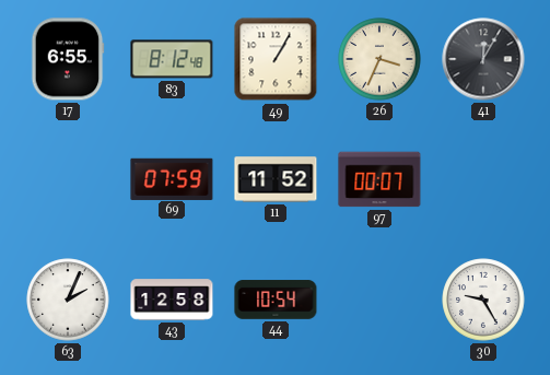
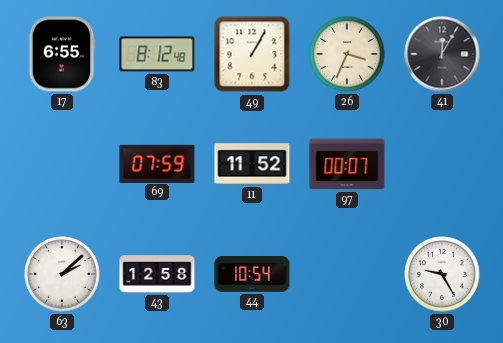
63: 2:04 -> 2:08
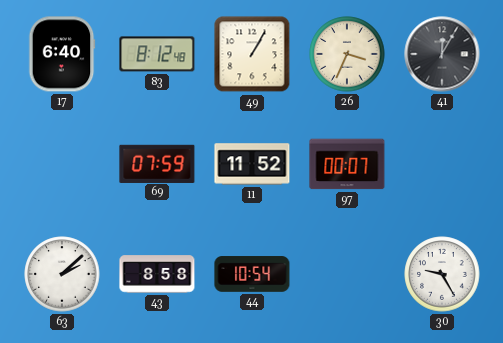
17: 6:55 -> 6:40
43: 12:58 -> 8:58
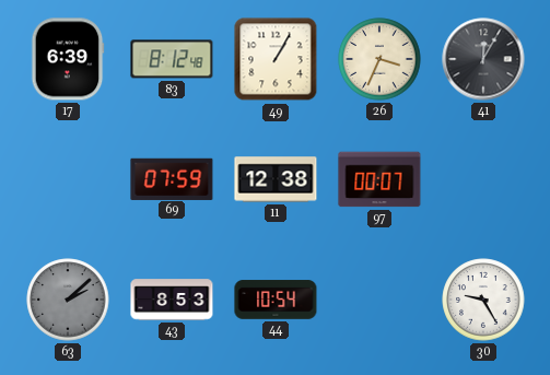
17: 6:40 -> 6:39
11: 11:52 -> 12:38
63 dial: white -> grey
43: 8:58 -> 8:53
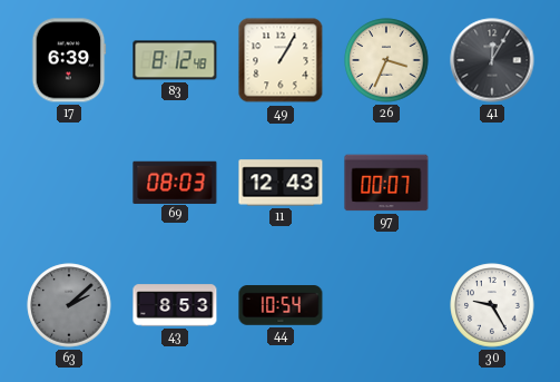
69: 07:59 -> 08:03
11: 12:38 -> 12:43
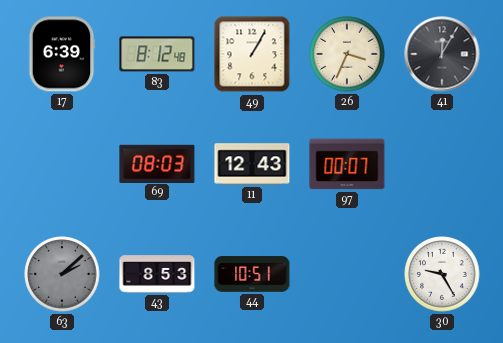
44: 10:54 -> 10:51
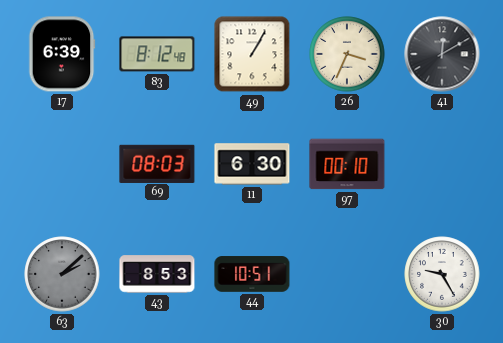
41: 12:05 -> 12:10
11: 12:43 -> 6:30
97: 00:07 -> 00:10
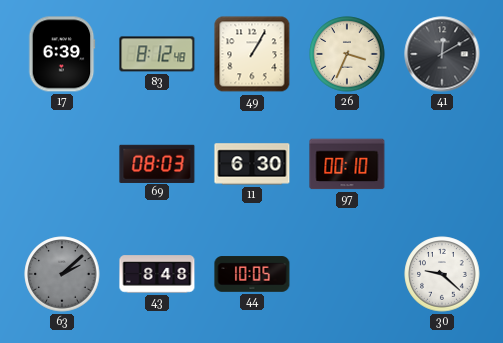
43: 8:53 -> 8:48
44: 10:51 -> 10:05
30: 9:25 -> 9:22
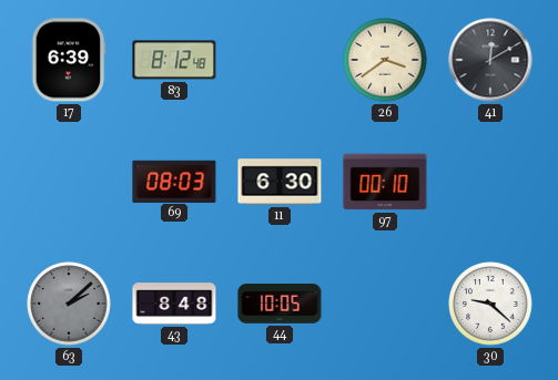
49: 1:05 -> none
26: 3:34 -> 3:39
